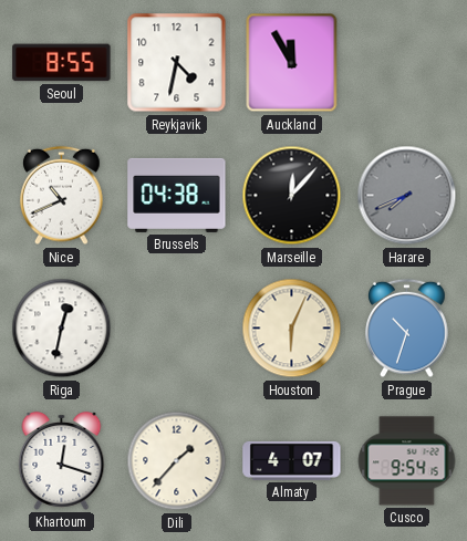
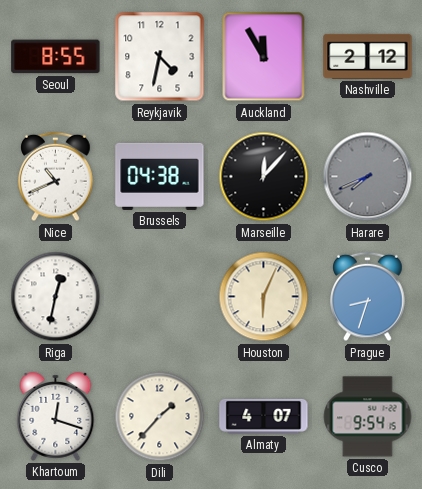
Nashville: none -> 2:12
Prague: 10:33 -> 8:33
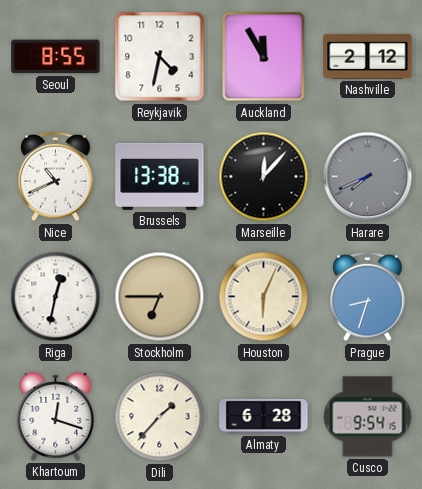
Brussels: 04:38 -> 13:38
Stockholm: none -> 6:45
Almaty: 4:07 -> 6:28
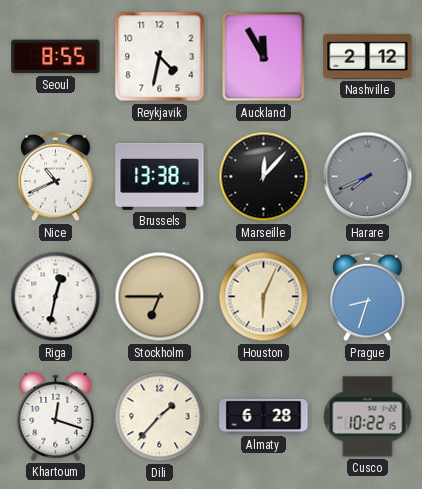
Cusco: 9:54 -> 10:22
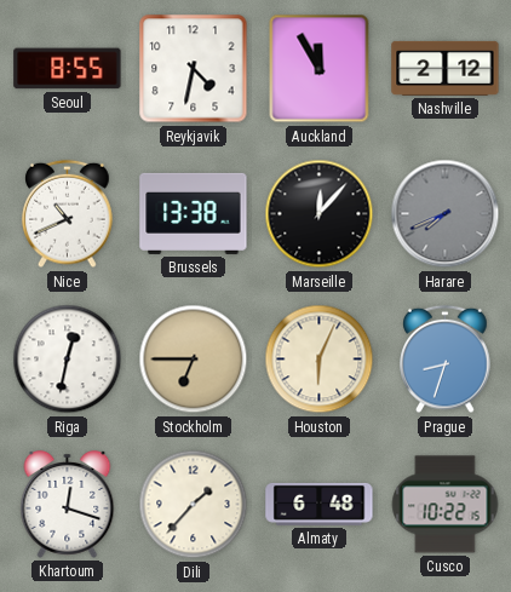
Almaty: 6:28 -> 6:48
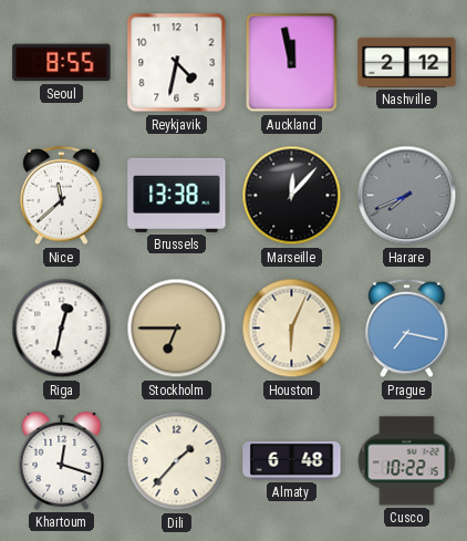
Auckland: 11:55 -> 11:58
Nice: 10:41 -> 11:38
Prague: 8:33 -> 7:17
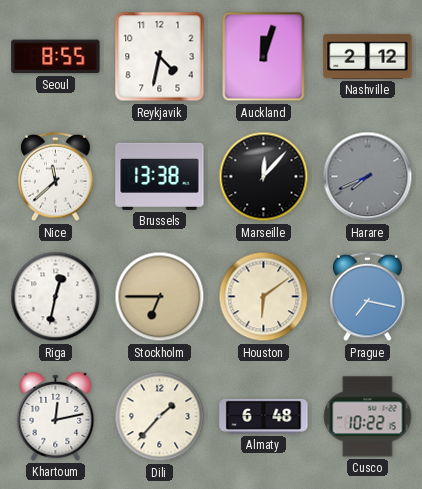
Auckland: 11:58 -> 12:03
Houston: 6:04 -> 6:09
Khartoum: 12:18 -> 12:13
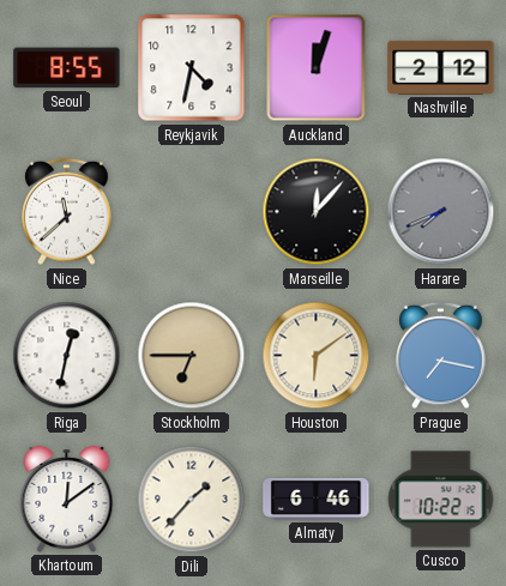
Brussels: 13:38 -> none
Khartoum: 12:13 -> 12:09
Almaty: 6:48 -> 6:46
